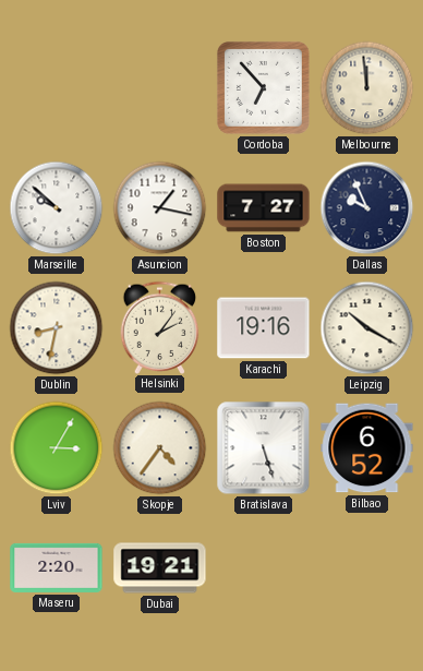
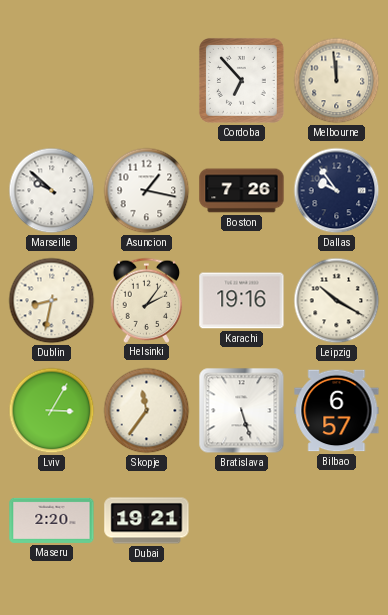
Boston: 7:27 -> 7:26
Dallas: 9:56 -> 9:54
Skopje: 4:36 -> 11:36
Bilbao: 6:52 -> 6:57
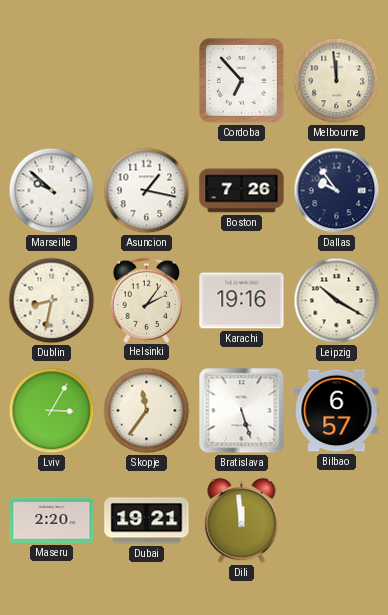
Dili: none -> 11:59
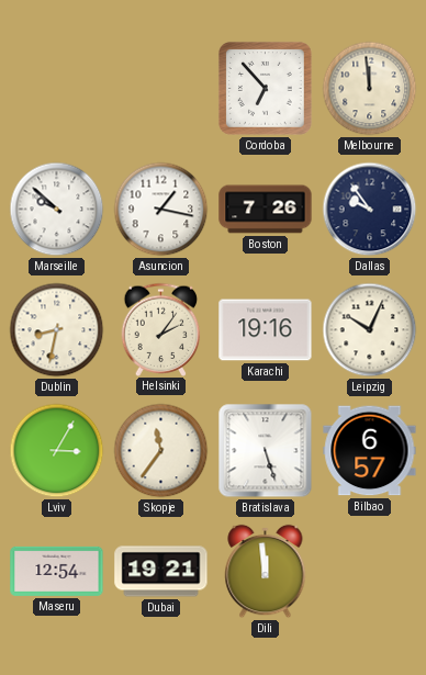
Leipzig: 10:20 -> 10:04
Maseru: 2:20 -> 12:54
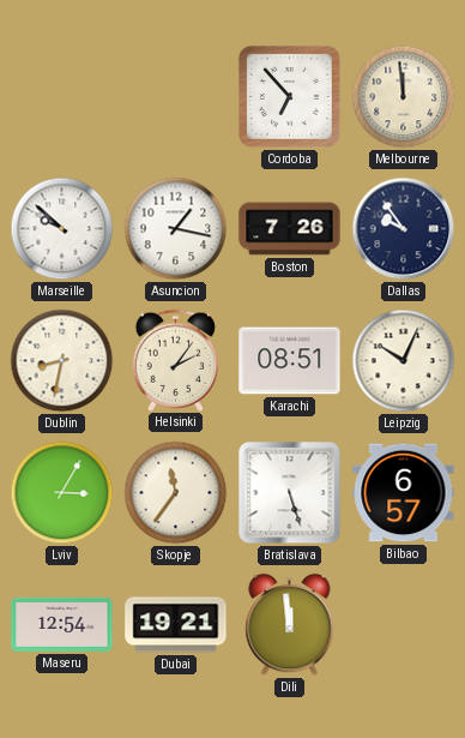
Karachi: 19:16 -> 08:51
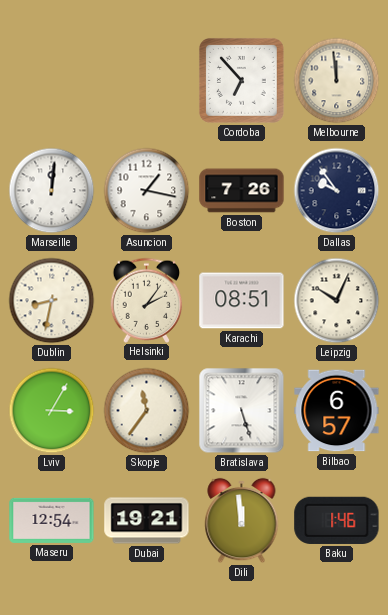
Marseille: 9:52 -> 12:01
Baku: none -> 1:46
